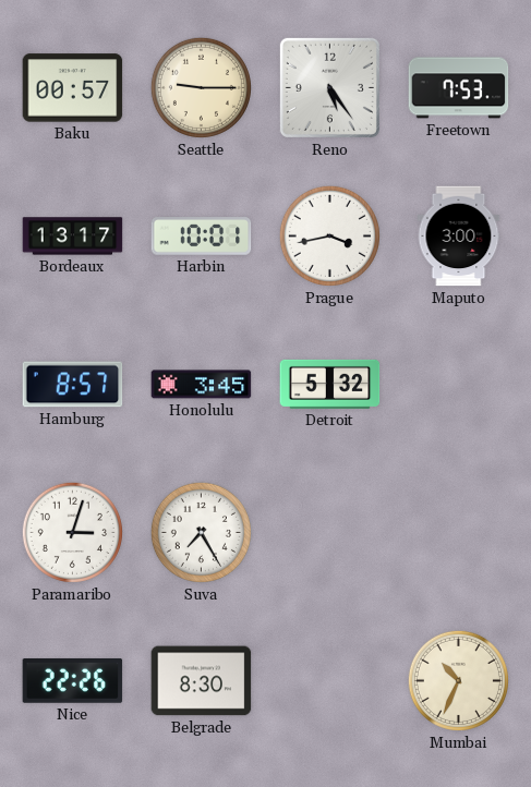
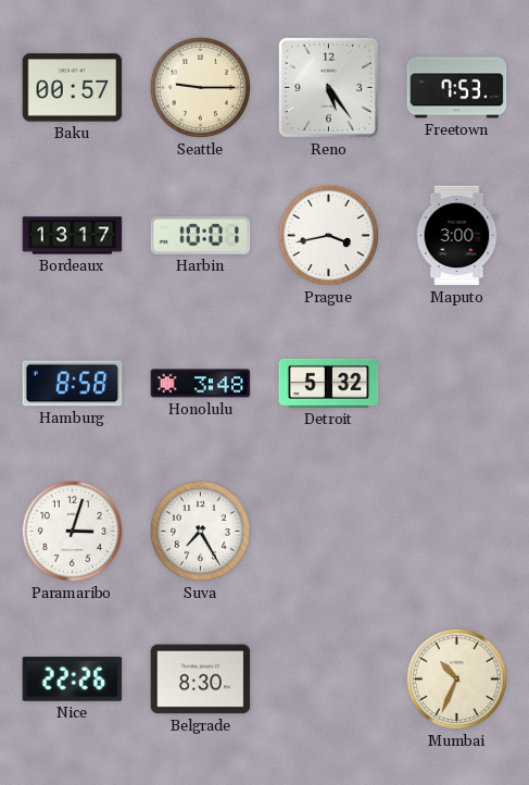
Hamburg: 8:57 -> 8:58
Honolulu: 3:45 -> 3:48
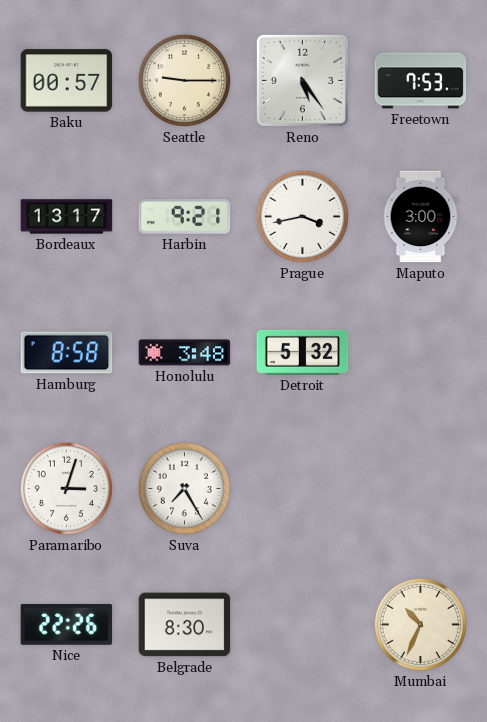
Harbin: 10:01 -> 9:21
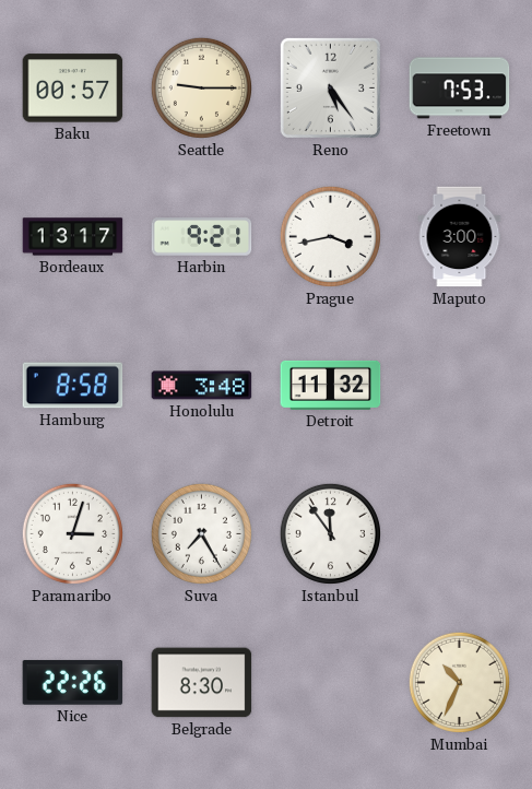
Detroit: 5:32 -> 11:32
Istanbul: none -> 11:54
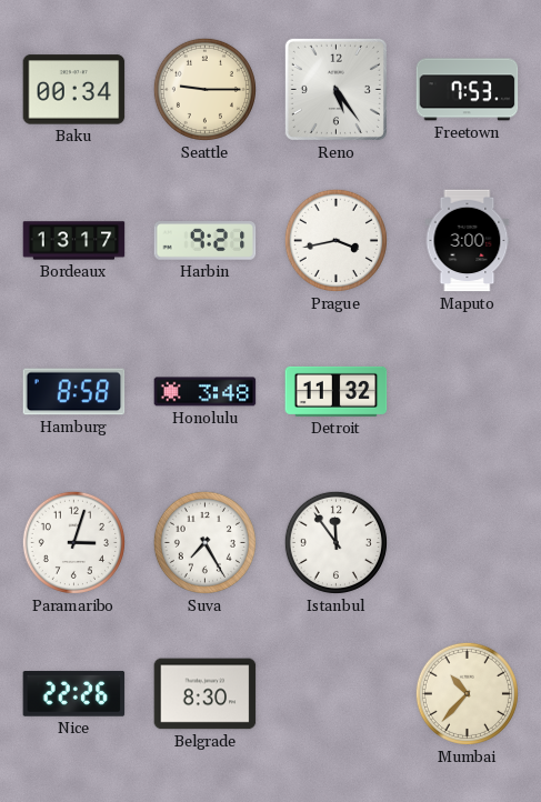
Baku: 00:57 -> 00:34
Mumbai: 10:34 -> 10:37
